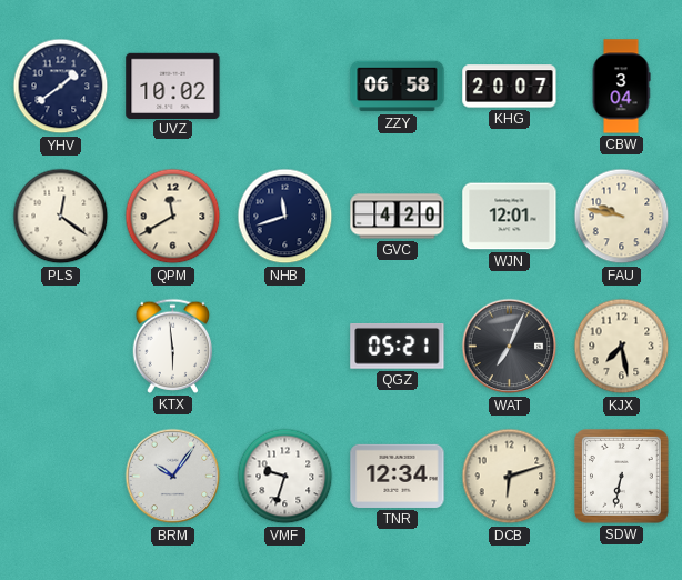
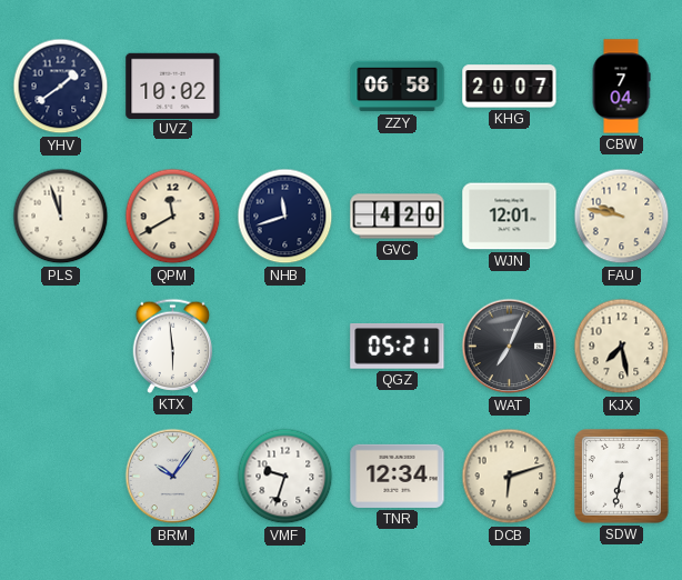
CBW: 3:04 -> 7:04
PLS: 12:21 -> 11:57
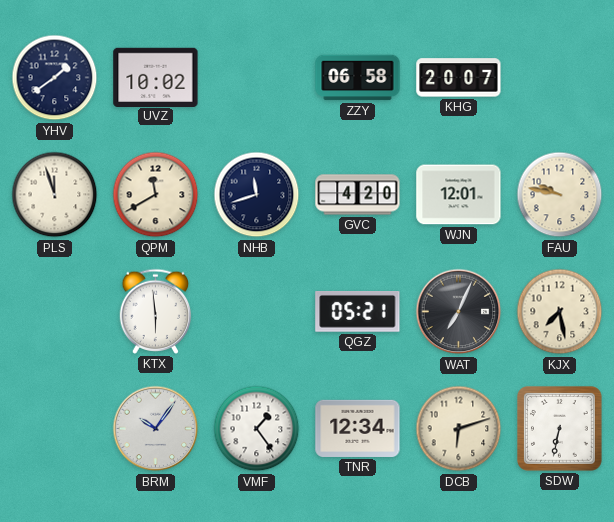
CBW: 7:04 -> none
VMF: 9:33 -> 1:24
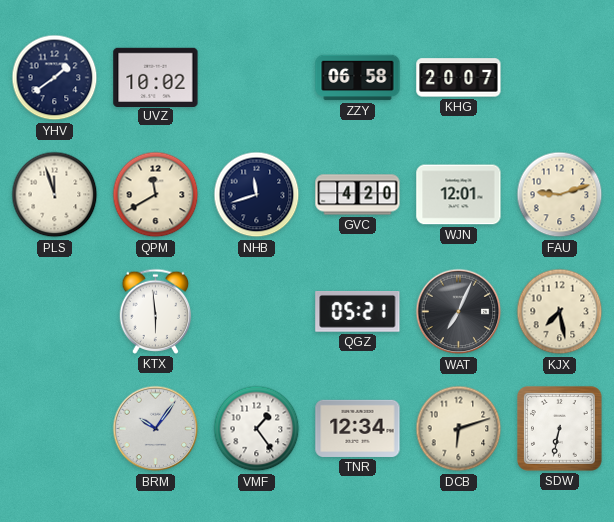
FAU: 9:47 -> 9:12
